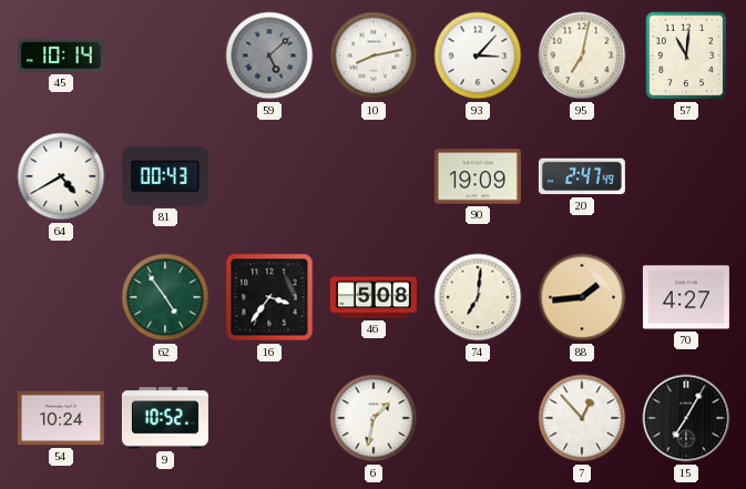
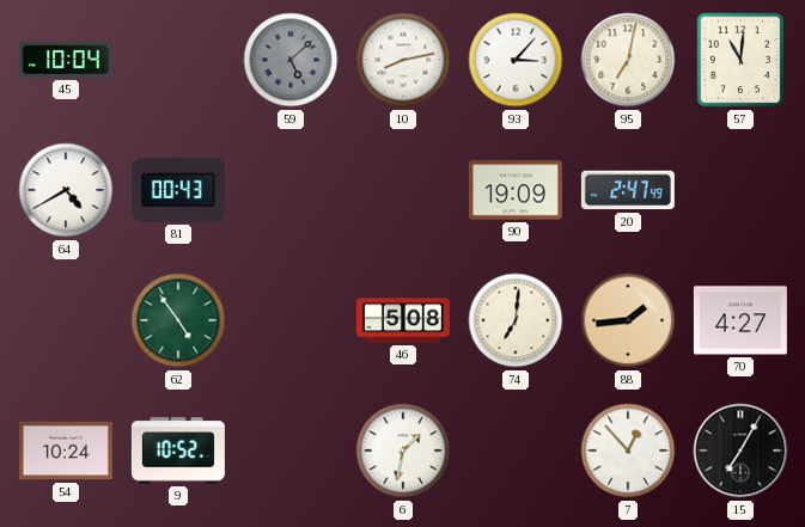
45: 10:14 -> 10:04
16: 3:36 -> none
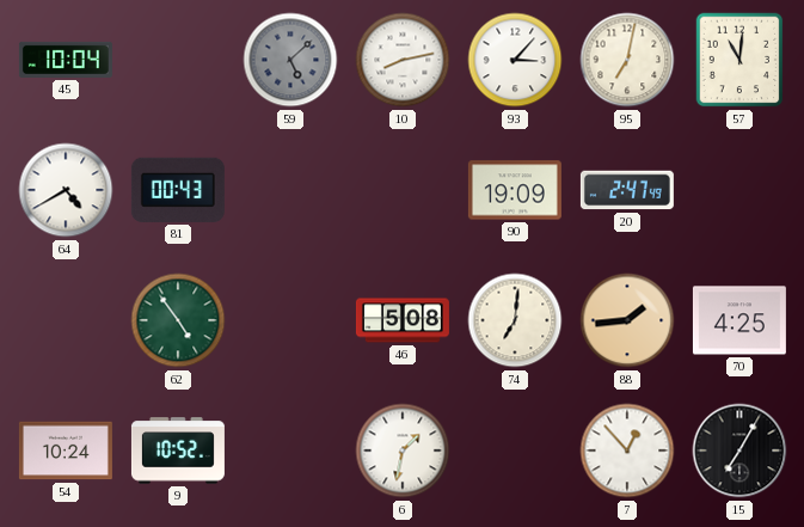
70: 4:27 -> 4:25
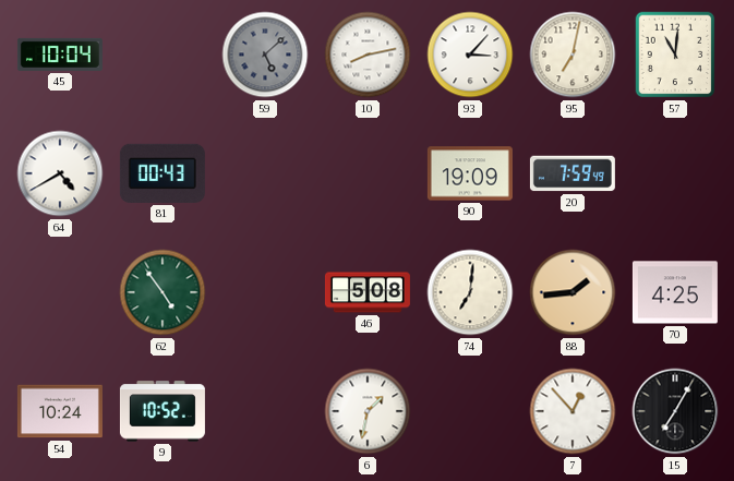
20: 2:47 -> 7:59
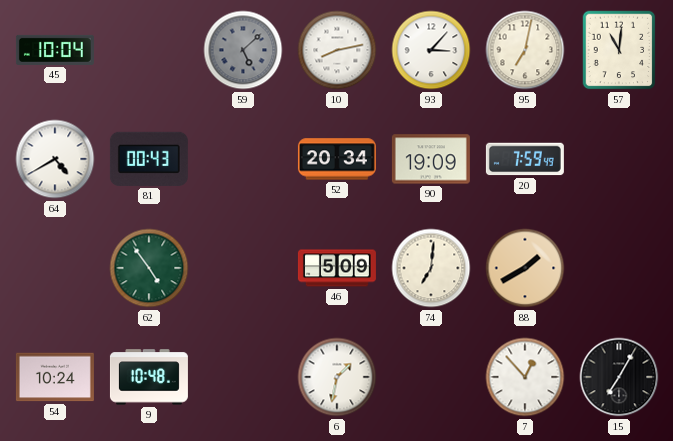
52: none -> 20:34
46: 5:08 -> 5:09
88: 1:44 -> 1:40
70: 4:25 -> none
9: 10:52 -> 10:48
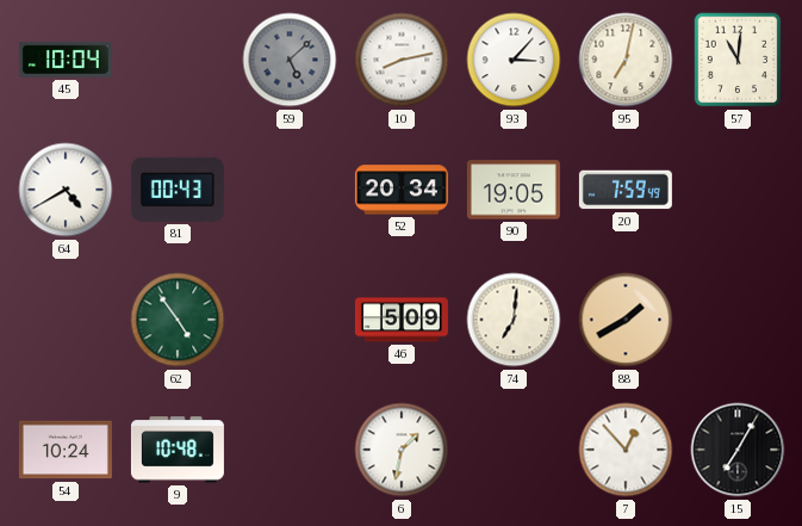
90: 19:09 -> 19:05
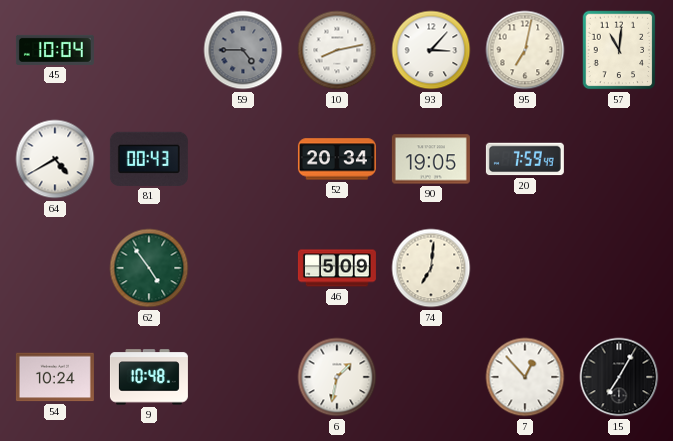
59: 5:08 -> 4:45
88: 1:40 -> none
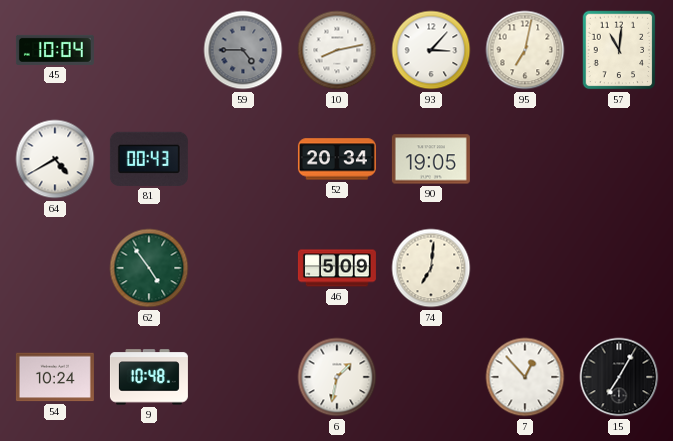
20: 7:59 -> none
